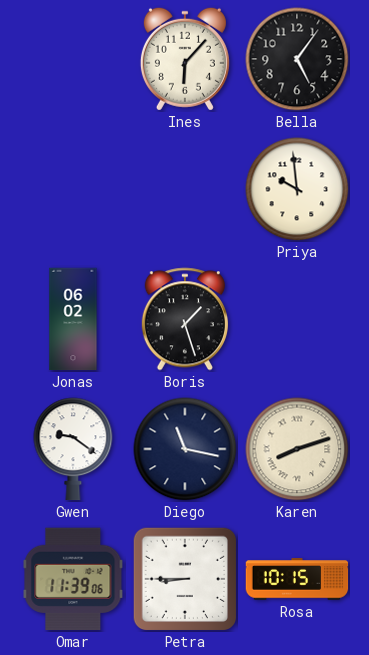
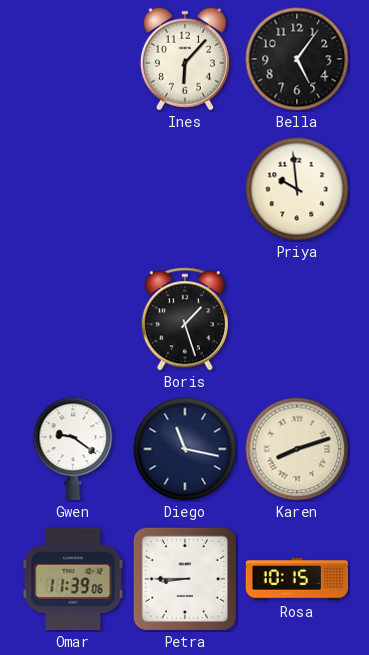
Jonas: 06:02 -> none
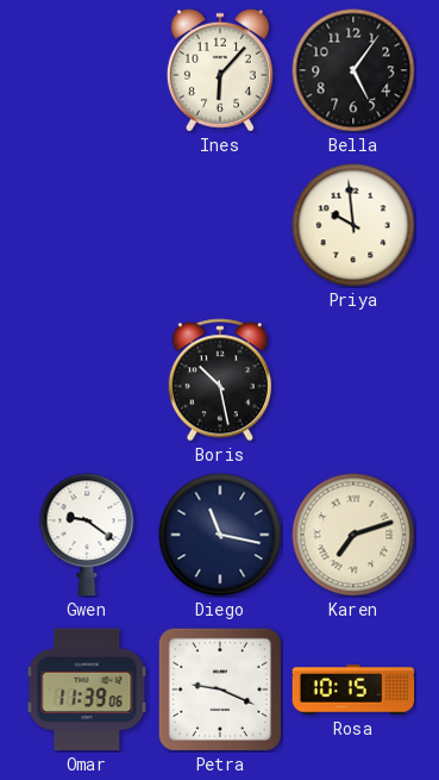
Boris: 1:27 -> 10:28
Karen: 8:12 -> 7:12
Petra: 8:45 -> 9:19
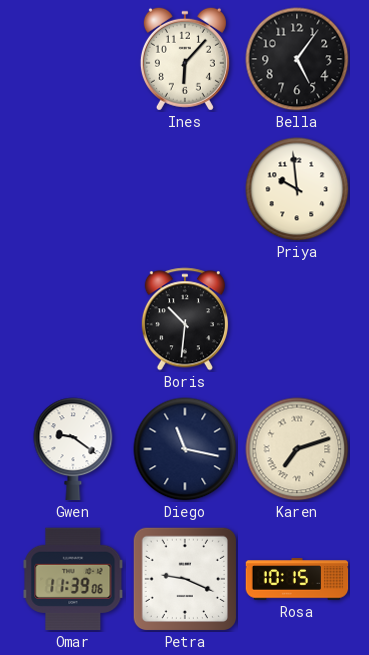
Boris: 10:28 -> 10:31
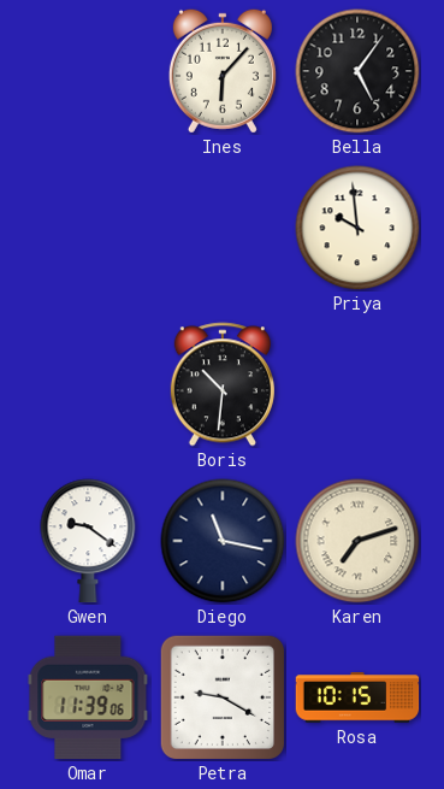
Petra: 9:19 -> 9:20
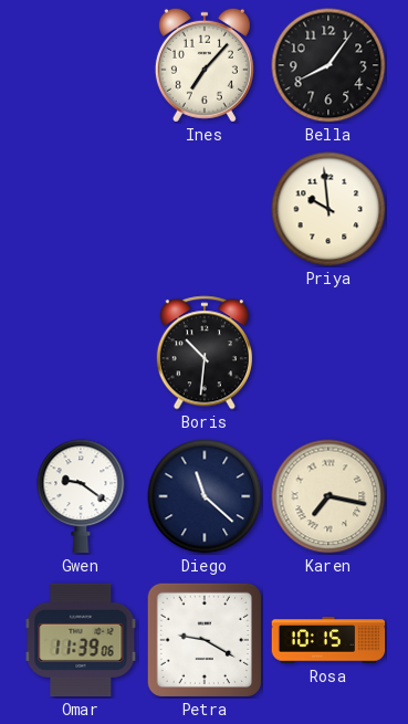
Ines: 6:07 -> 7:07
Bella: 5:06 -> 8:06
Diego: 11:17 -> 11:22
Karen: 7:12 -> 7:17
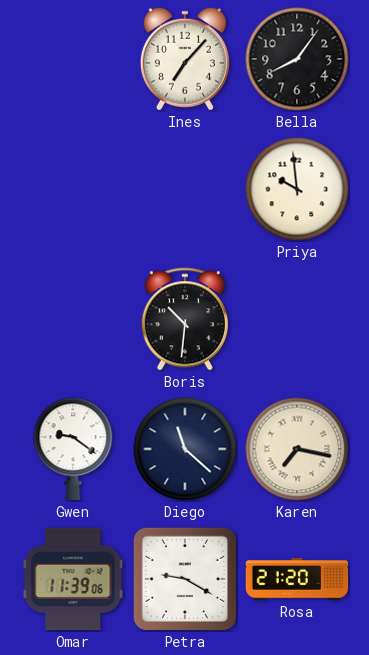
Rosa: 10:15 -> 21:20
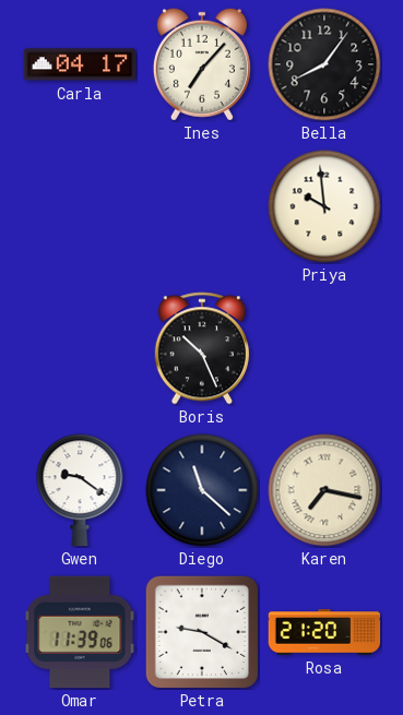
Carla: none -> 04:17
Boris: 10:31 -> 10:26
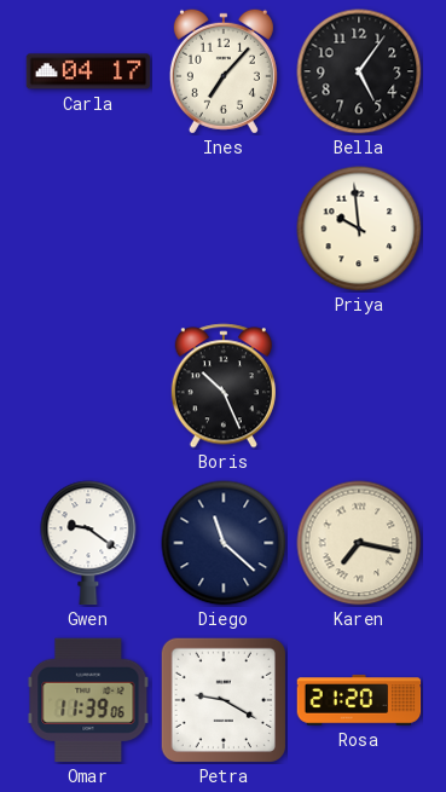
Bella: 8:06 -> 5:06
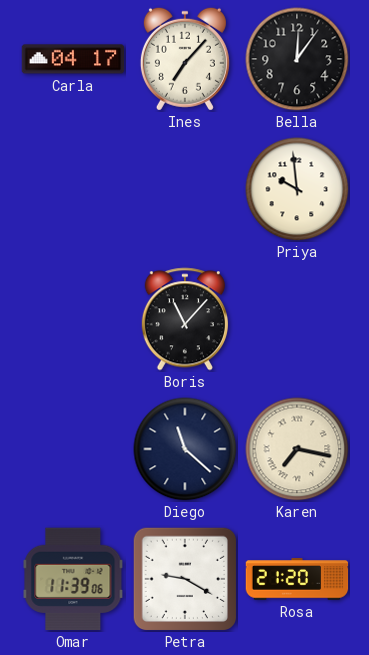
Bella: 5:06 -> 12:06
Boris: 10:26 -> 11:07
Gwen: 9:21 -> none
